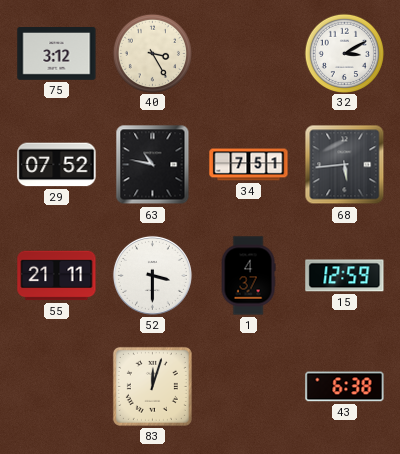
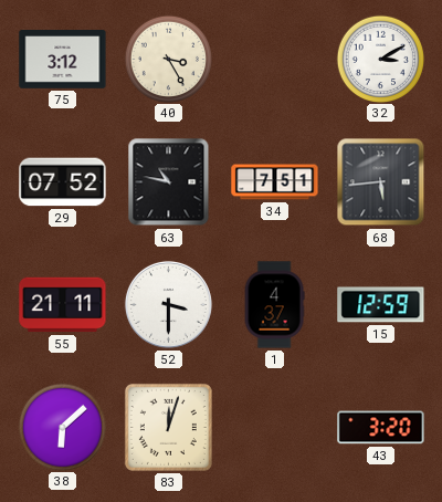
38: none -> 6:08
43: 6:38 -> 3:20
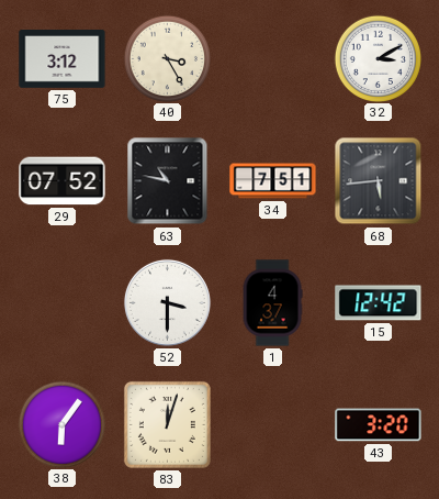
55: 21:11 -> none
15: 12:59 -> 12:42
38: 6:08 -> 6:06
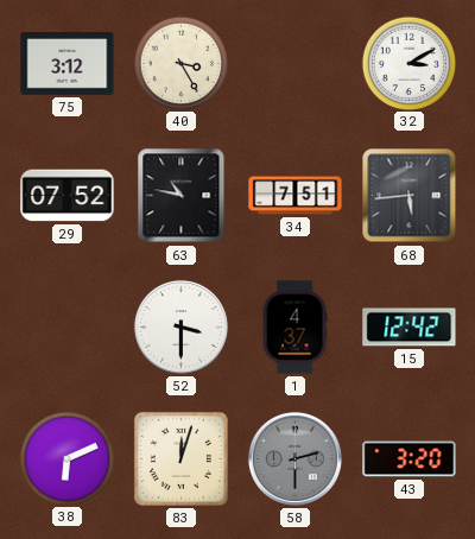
38: 6:06 -> 6:11
58: none -> 2:30
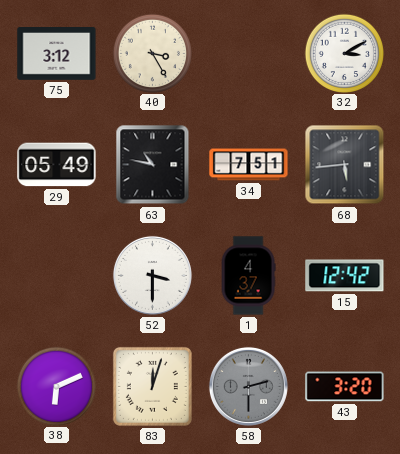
29: 07:52 -> 05:49
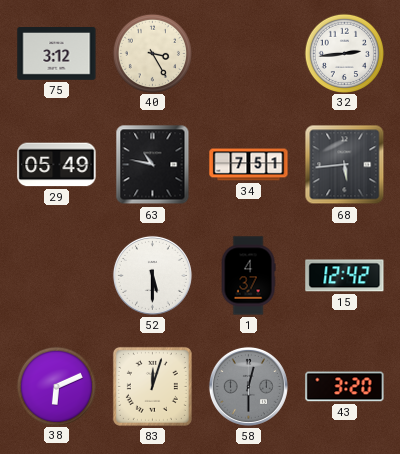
32: 3:10 -> 2:44
52: 3:30 -> 5:30
58: 2:30 -> 12:30
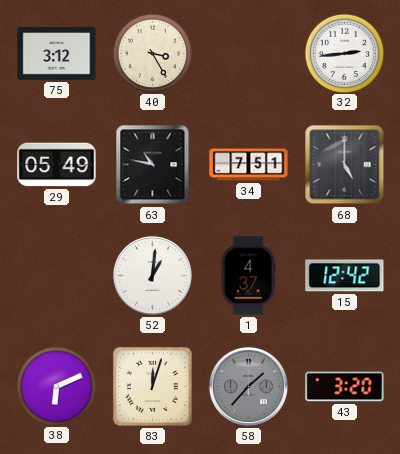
68: 5:44 -> 5:00
52: 5:30 -> 1:01
58: 12:30 -> 1:37
